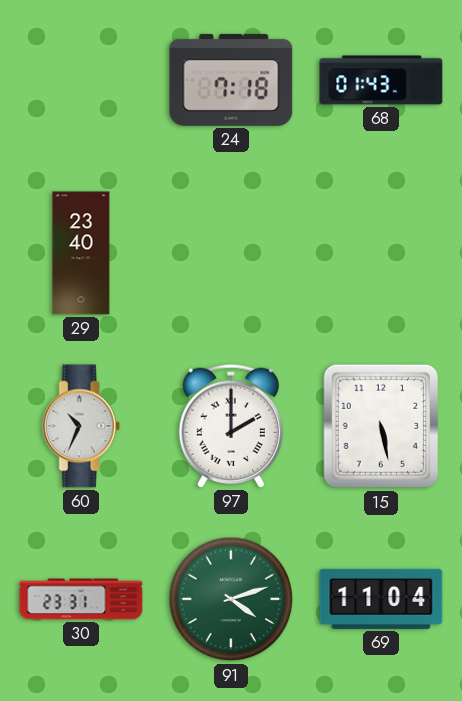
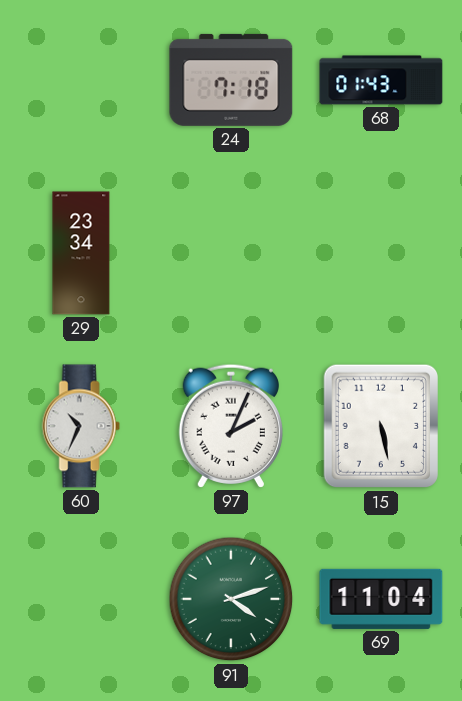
29: 23:40 -> 23:34
97: 2:00 -> 2:04
30: 23:31 -> none
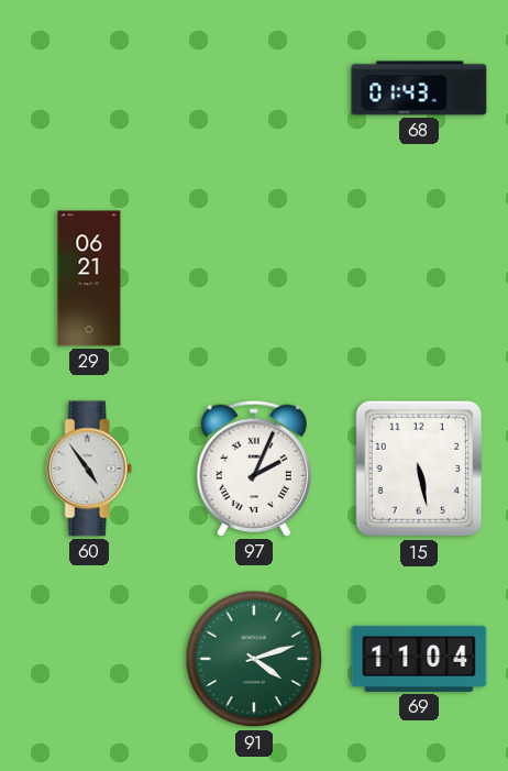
24: 7:18 -> none
29: 23:34 -> 06:21
60: 10:34 -> 4:54
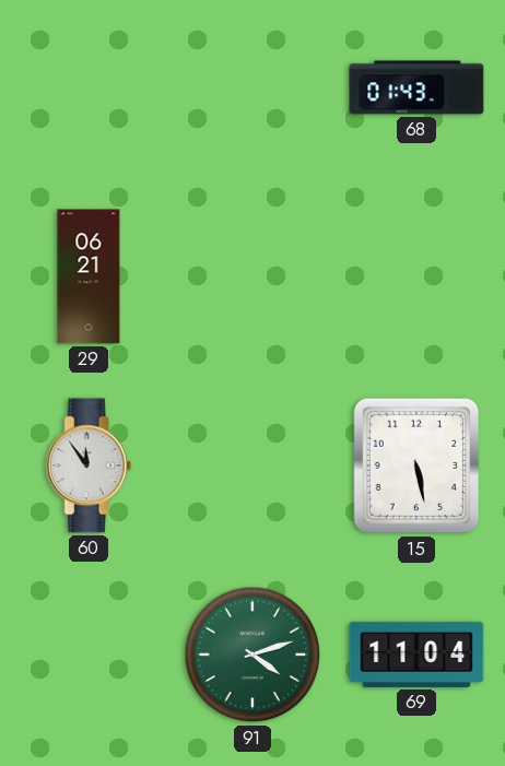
60: 4:54 -> 11:54
97: 2:04 -> none
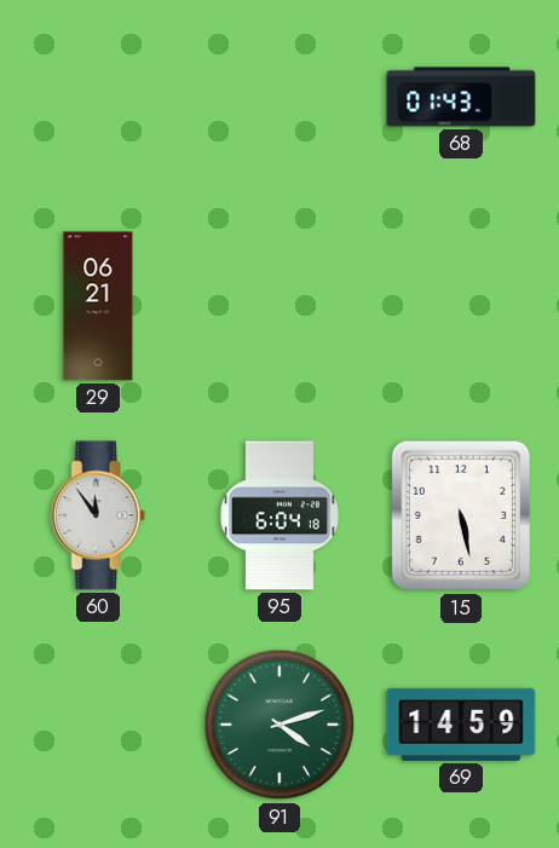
95: none -> 6:04
69: 11:04 -> 14:59
